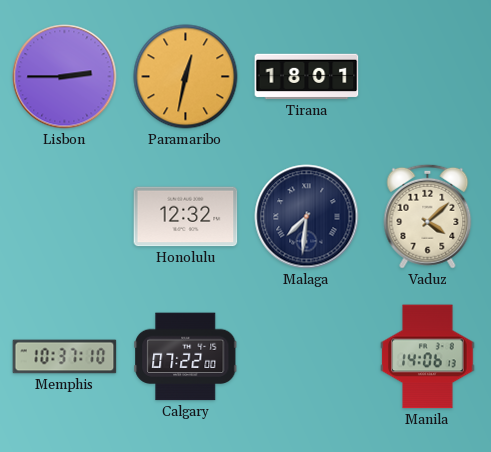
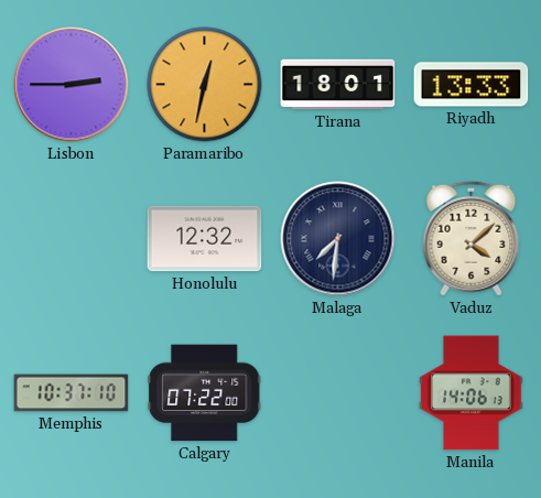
Riyadh: none -> 13:33
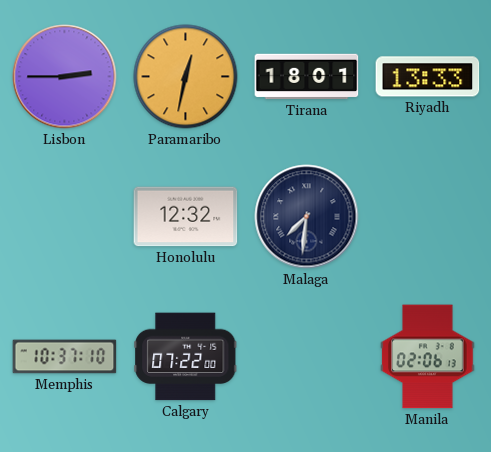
Vaduz: 4:08 -> none
Manila: 14:06 -> 02:06
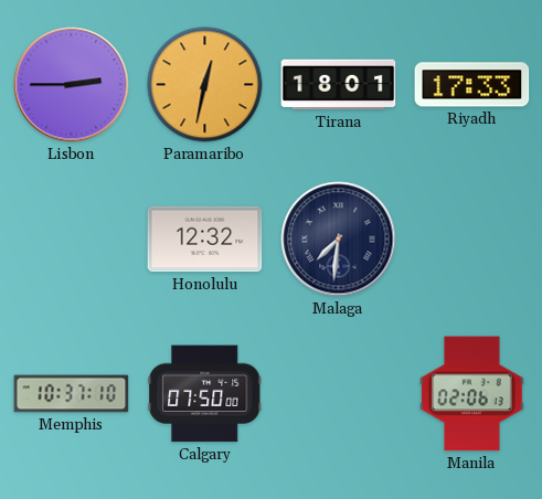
Riyadh: 13:33 -> 17:33
Calgary: 07:22 -> 07:50
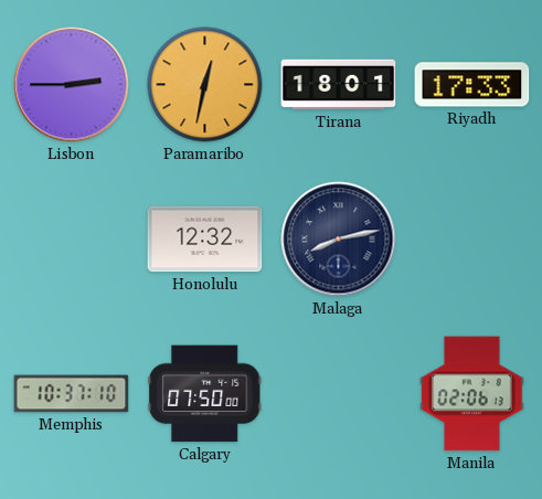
Malaga: 7:31 -> 8:13
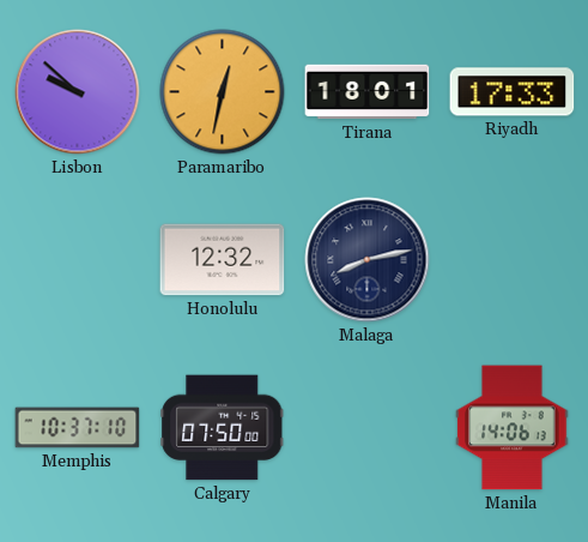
Lisbon: 2:45 -> 9:52
Manila: 02:06 -> 14:06
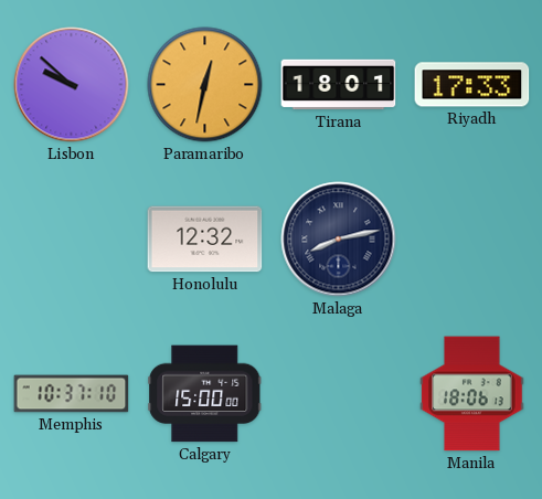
Calgary: 07:50 -> 15:00
Manila: 14:06 -> 18:06
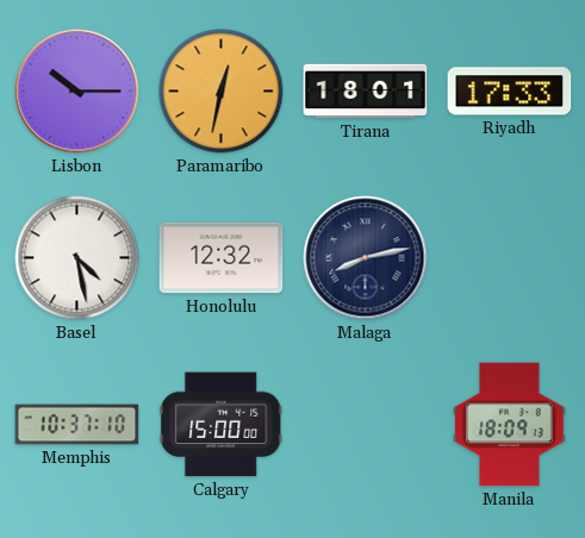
Lisbon: 9:52 -> 10:15
Basel: none -> 4:28
Manila: 18:06 -> 18:09
